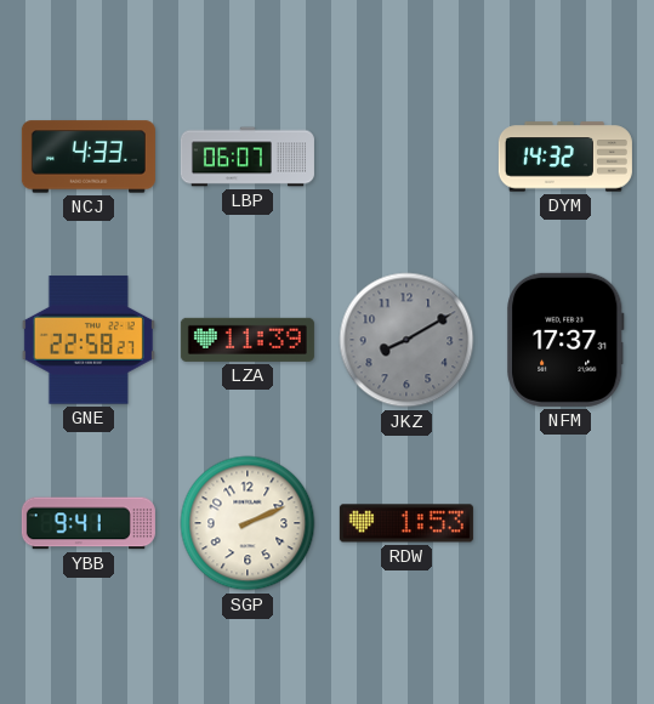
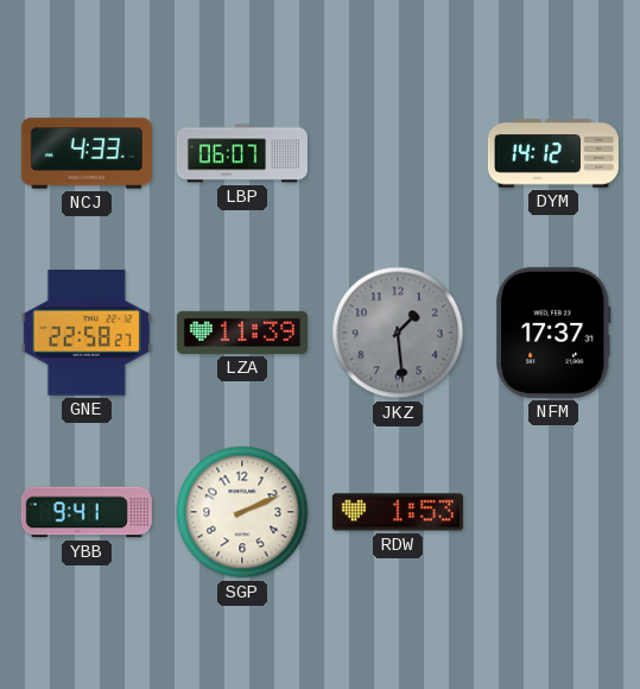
DYM: 14:32 -> 14:12
JKZ: 8:10 -> 1:29
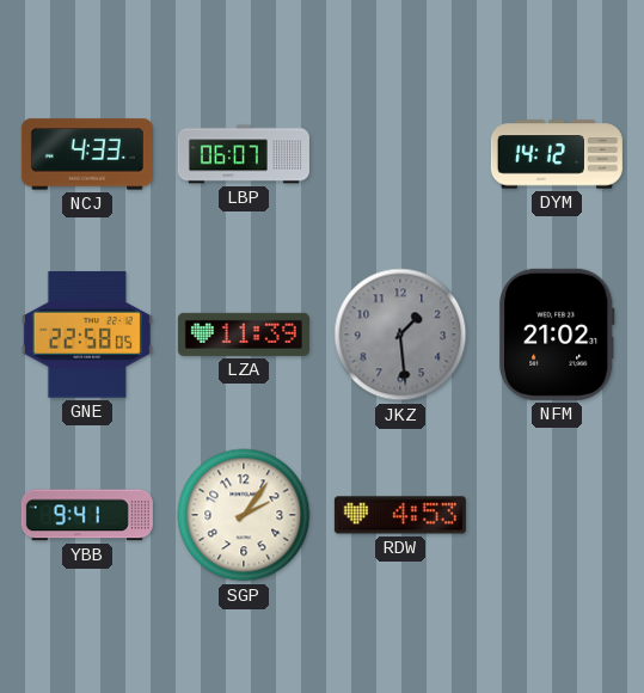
GNE: 22:58:27 -> 22:58:05
NFM: 17:37 -> 21:02
SGP: 2:11 -> 2:06
RDW: 1:53 -> 4:53
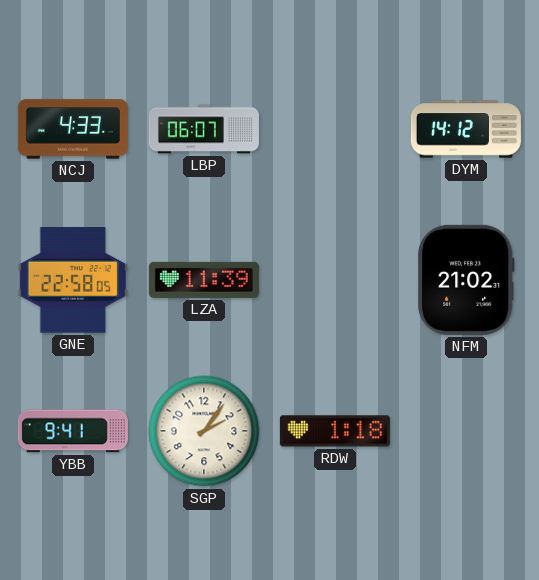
JKZ: 1:29 -> none
RDW: 4:53 -> 1:18
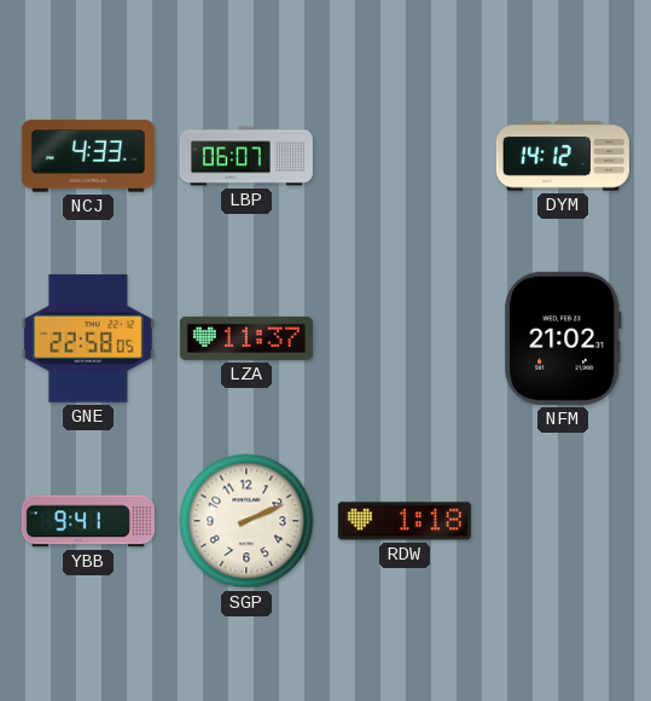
LZA: 11:39 -> 11:37
SGP: 2:06 -> 2:11
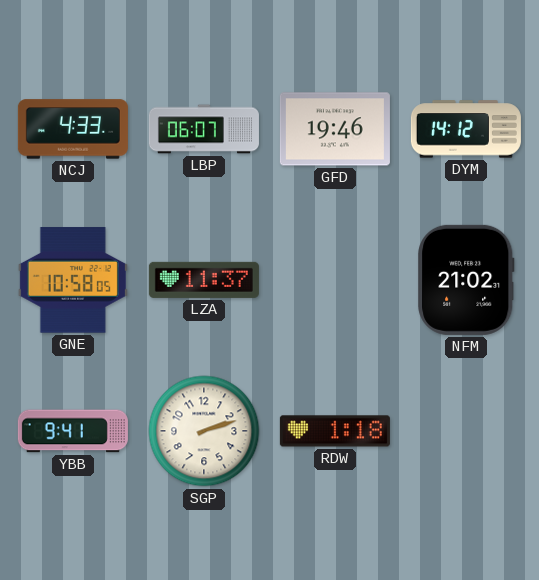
GFD: none -> 19:46
GNE: 22:58 -> 10:58
SGP: 2:11 -> 2:12
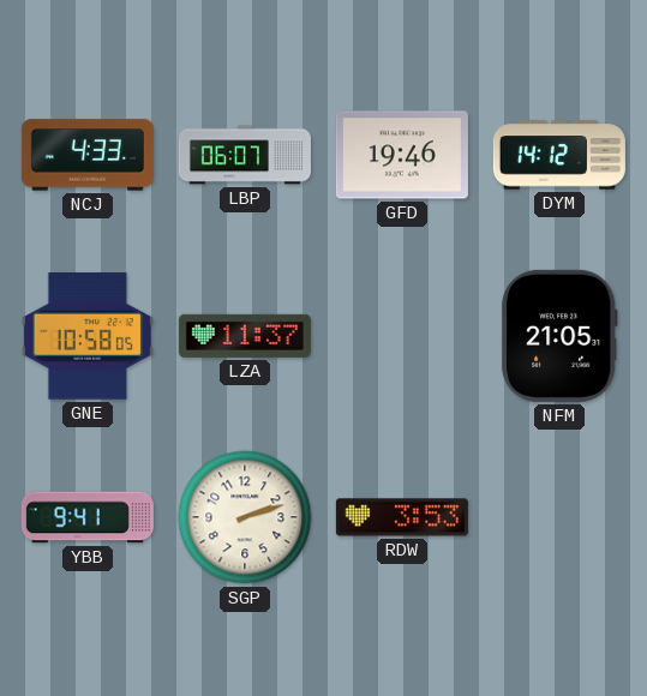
NFM: 21:02 -> 21:05
RDW: 1:18 -> 3:53
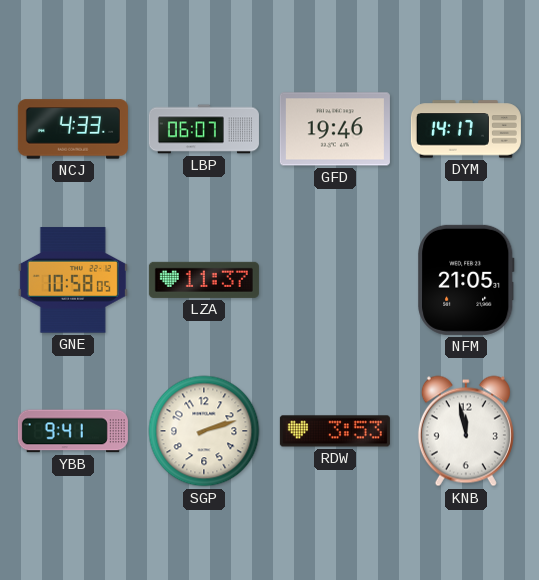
DYM: 14:12 -> 14:17
KNB: none -> 11:58
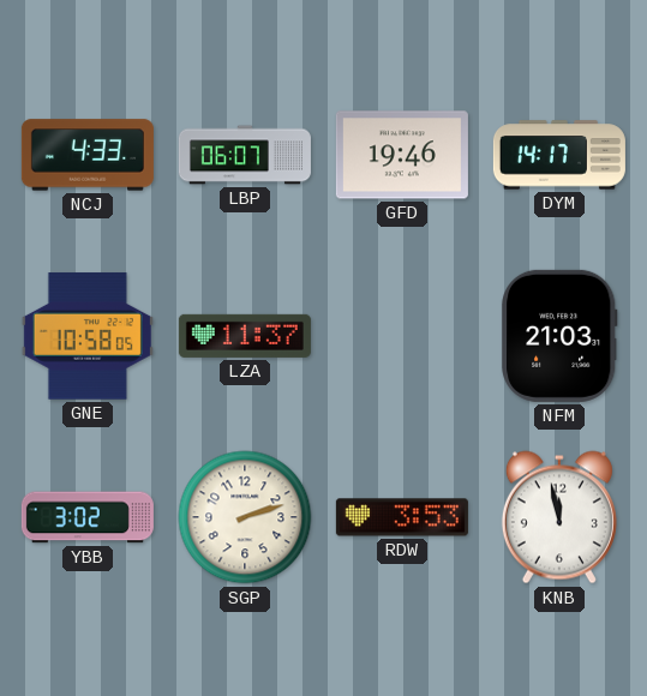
NFM: 21:05 -> 21:03
YBB: 9:41 -> 3:02
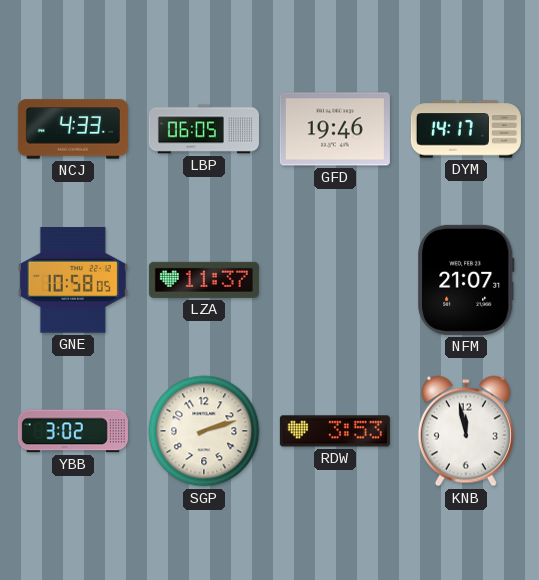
LBP: 06:07 -> 06:05
NFM: 21:03 -> 21:07
